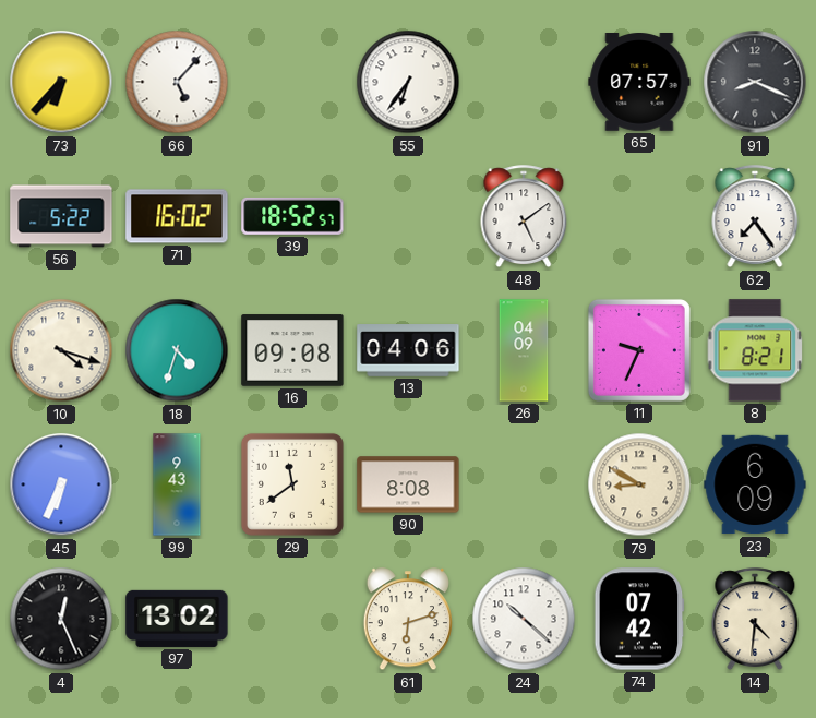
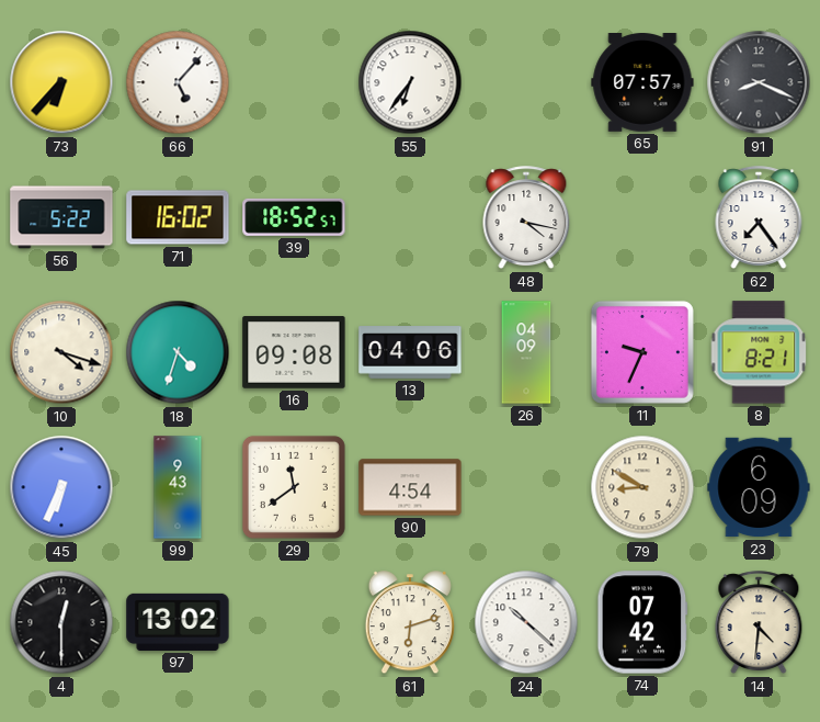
48: 5:09 -> 4:17
90: 8:08 -> 4:54
4: 12:26 -> 12:30
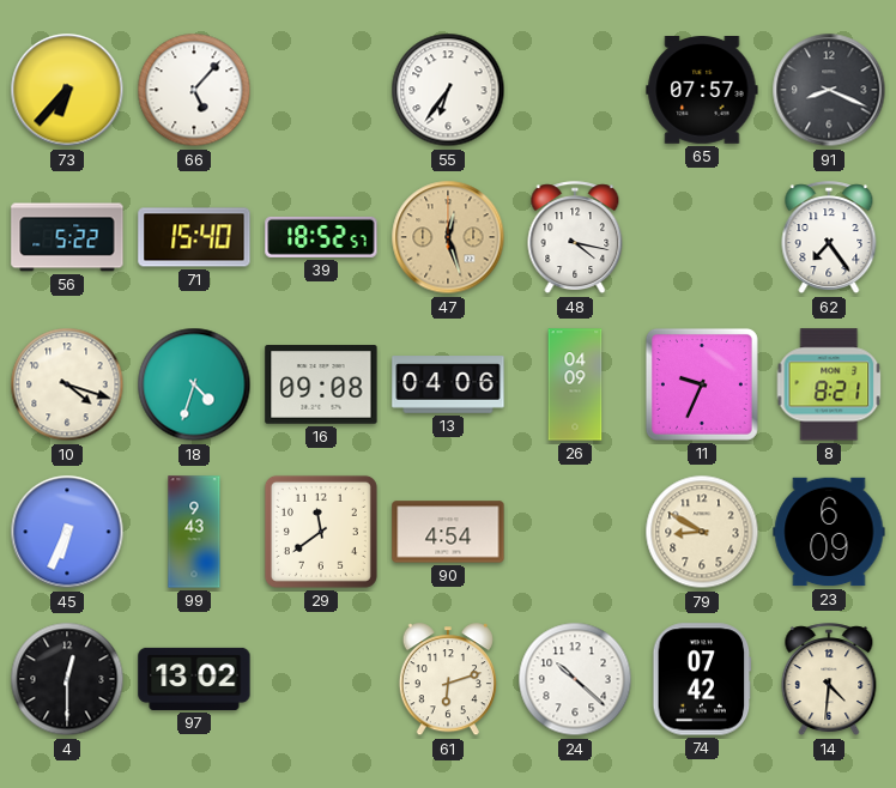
71: 16:02 -> 15:40
47: none -> 12:27
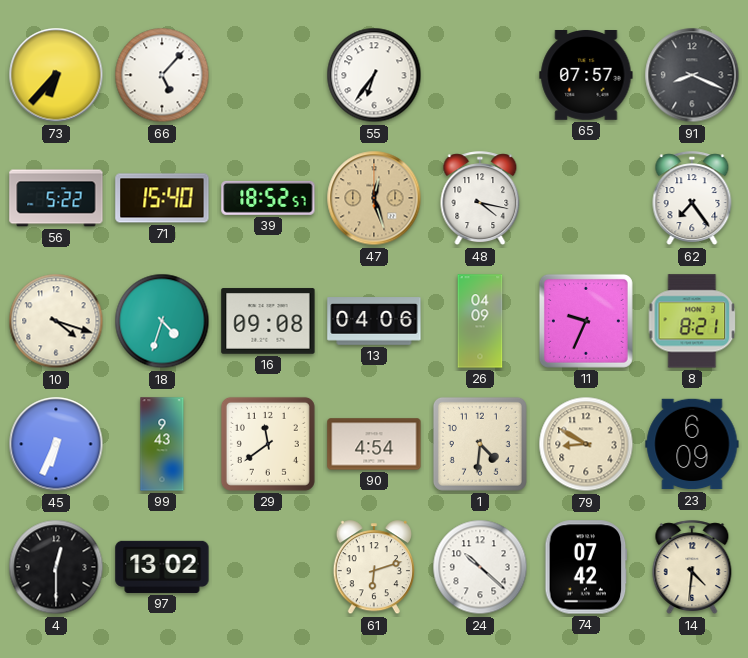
1: none -> 4:31
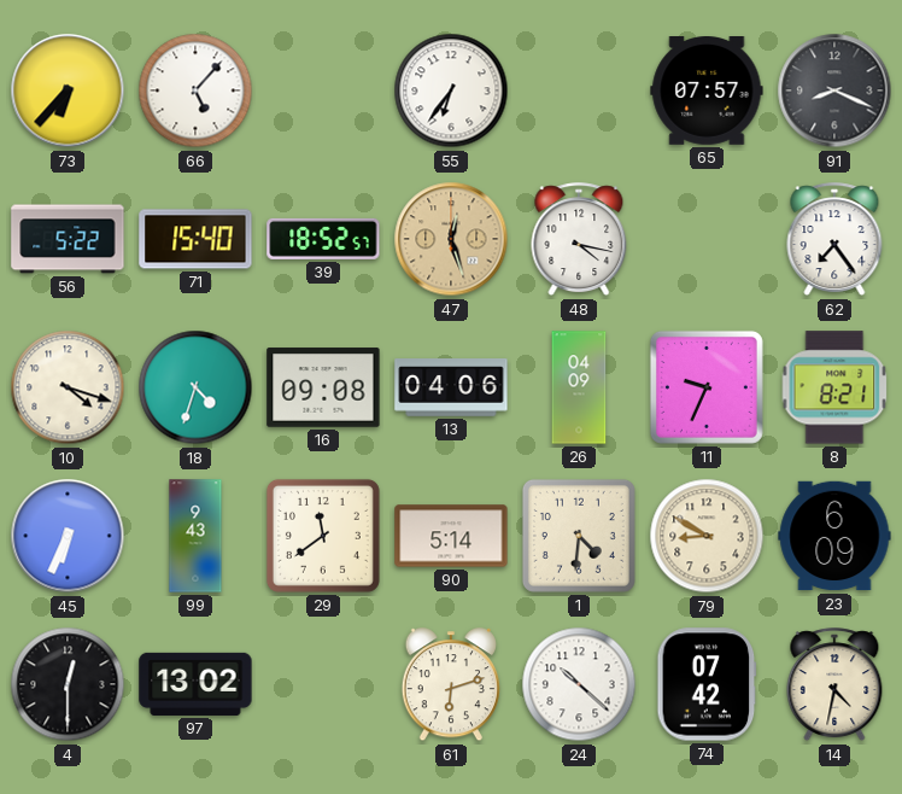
90: 4:54 -> 5:14
14: 4:31 -> 4:32
